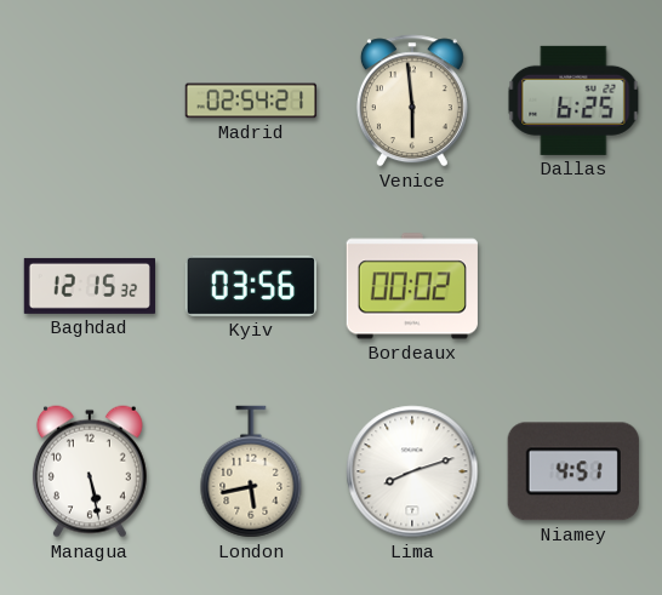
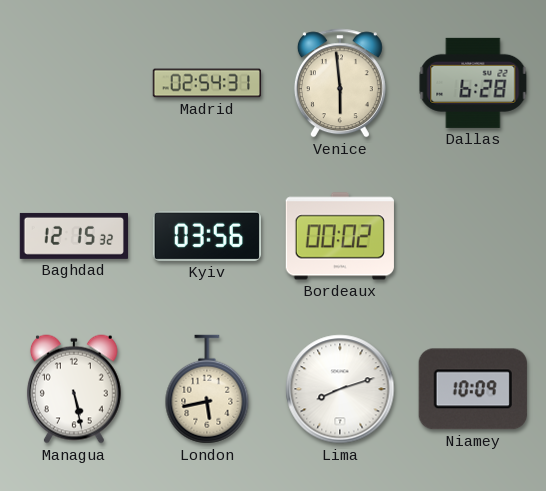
Madrid: 02:54:21 -> 02:54:31
Dallas: 6:25 -> 6:28
Niamey: 4:51 -> 10:09
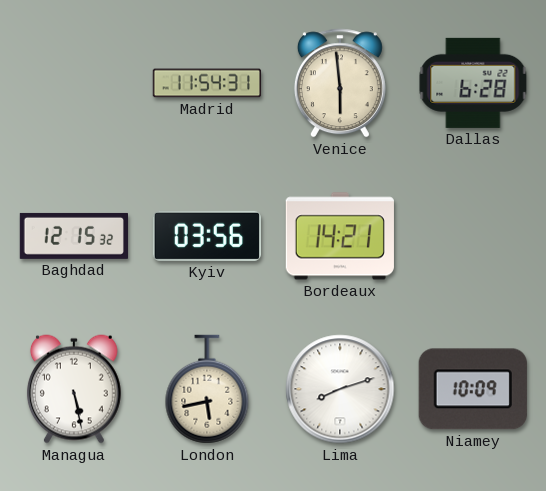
Madrid: 02:54 -> 11:54
Bordeaux: 00:02 -> 14:21
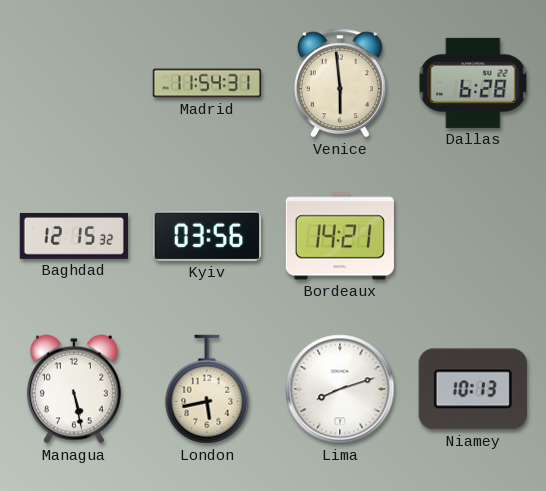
Niamey: 10:09 -> 10:13
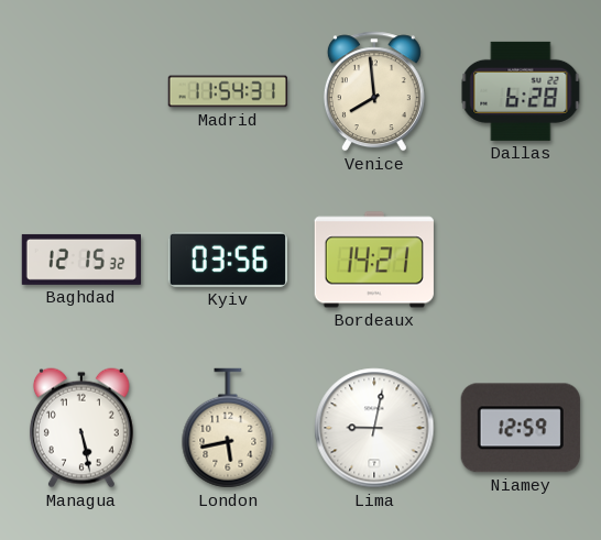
Venice: 5:59 -> 7:59
Lima: 8:12 -> 9:02
Niamey: 10:13 -> 12:59
